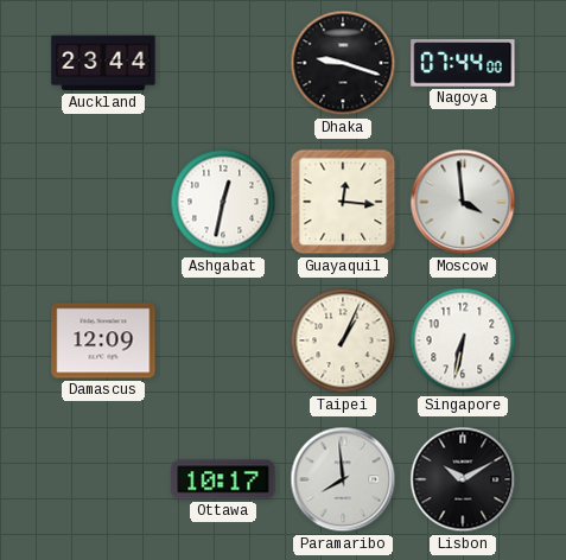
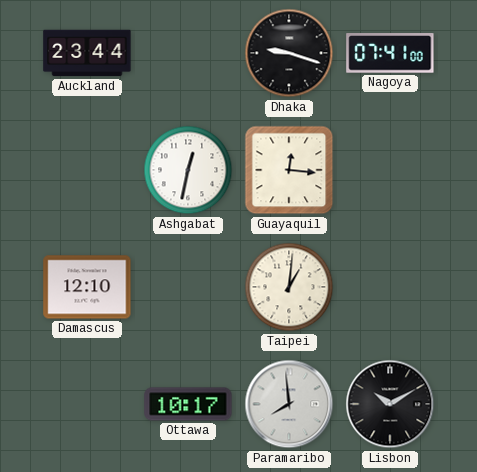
Nagoya: 07:44 -> 07:41
Moscow: 3:59 -> none
Damascus: 12:09 -> 12:10
Taipei: 1:04 -> 1:01
Singapore: 6:32 -> none
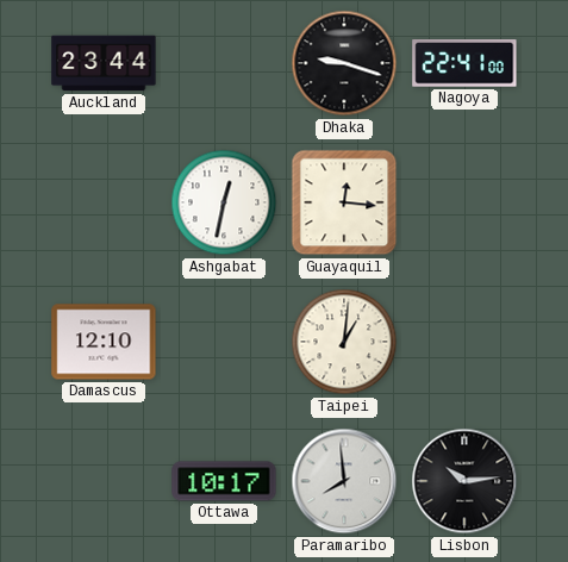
Nagoya: 07:41 -> 22:41
Lisbon: 10:10 -> 10:14
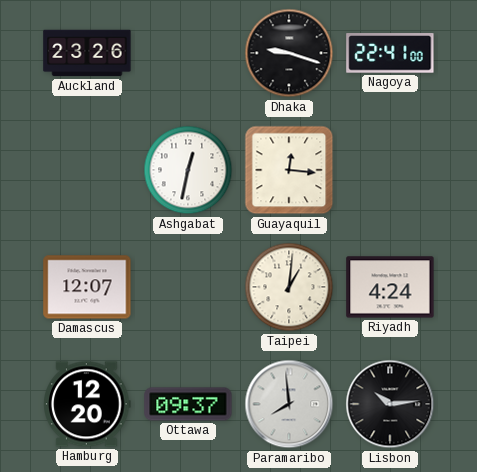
Auckland: 23:44 -> 23:26
Damascus: 12:10 -> 12:07
Riyadh: none -> 4:24
Hamburg: none -> 12:20
Ottawa: 10:17 -> 09:37
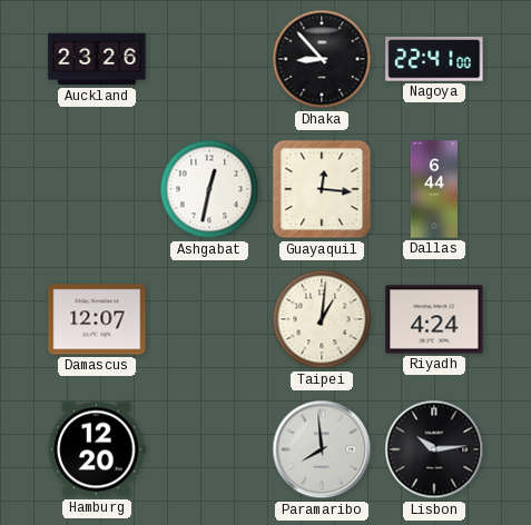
Dhaka: 9:18 -> 8:53
Dallas: none -> 6:44
Ottawa: 09:37 -> none
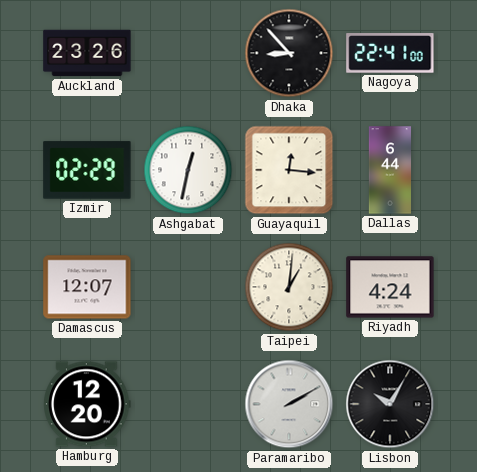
Izmir: none -> 02:29
Paramaribo: 7:59 -> 2:10
Lisbon: 10:14 -> 10:05
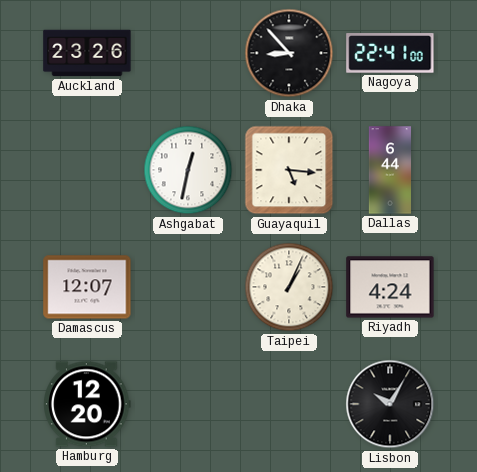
Izmir: 02:29 -> none
Guayaquil: 12:16 -> 5:16
Taipei: 1:01 -> 1:04
Paramaribo: 2:10 -> none
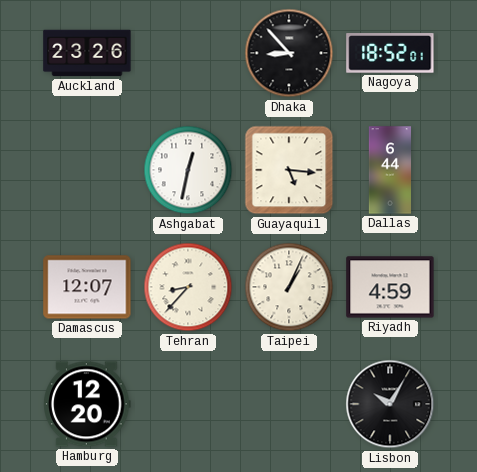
Nagoya: 22:41 -> 18:52
Tehran: none -> 8:37
Riyadh: 4:24 -> 4:59
